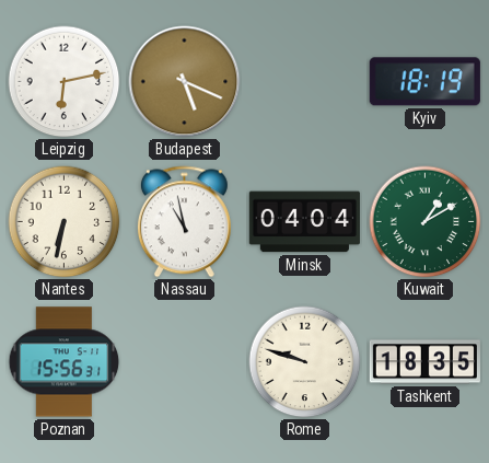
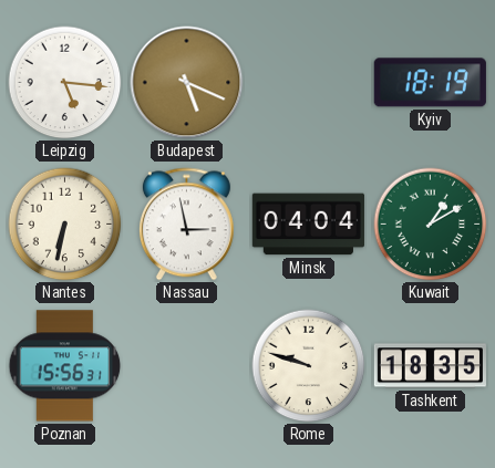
Leipzig: 6:13 -> 5:16
Nassau: 10:58 -> 2:58
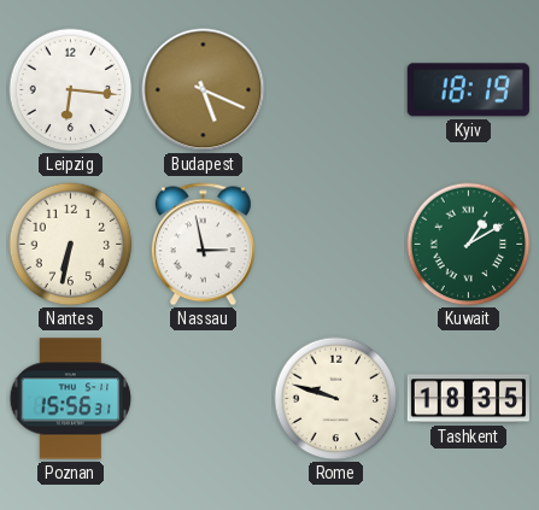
Leipzig: 5:16 -> 6:16
Minsk: 04:04 -> none
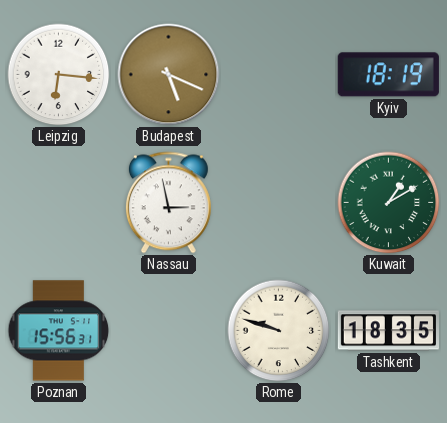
Nantes: 6:32 -> none
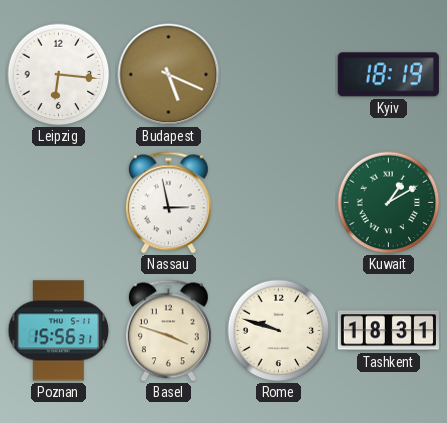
Basel: none -> 3:48
Tashkent: 18:35 -> 18:31
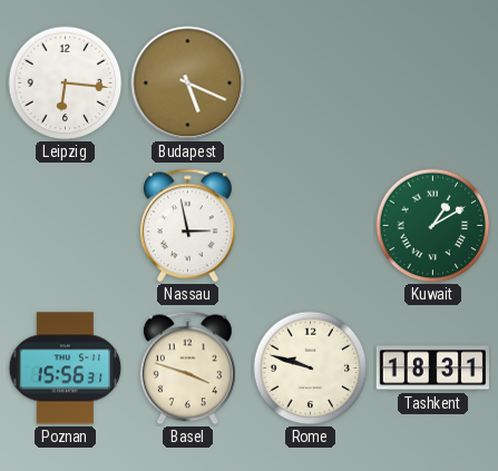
Kyiv: 18:19 -> none
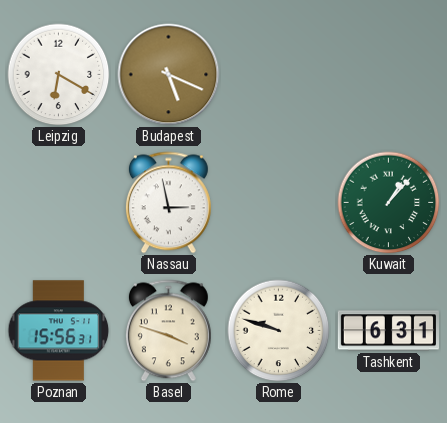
Leipzig: 6:16 -> 6:20
Kuwait: 1:10 -> 1:07
Tashkent: 18:31 -> 6:31
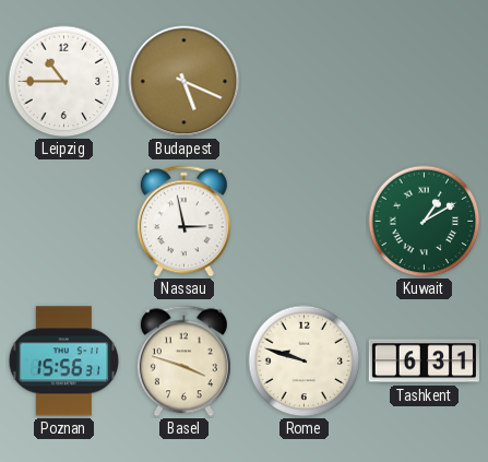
Leipzig: 6:20 -> 10:45
Kuwait: 1:07 -> 1:10
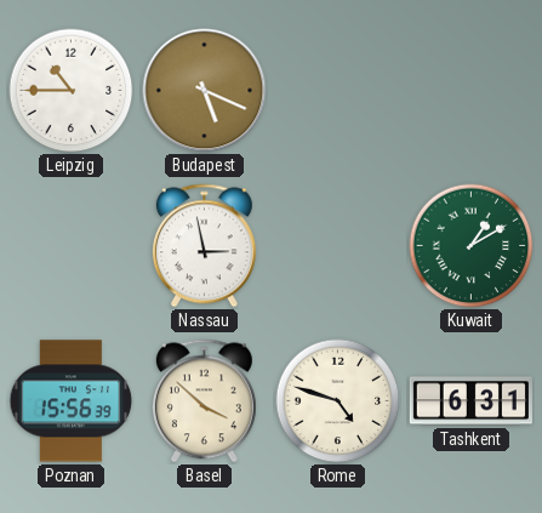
Poznan: 15:56:31 -> 15:56:39
Basel: 3:48 -> 3:52
Rome: 9:48 -> 4:48
